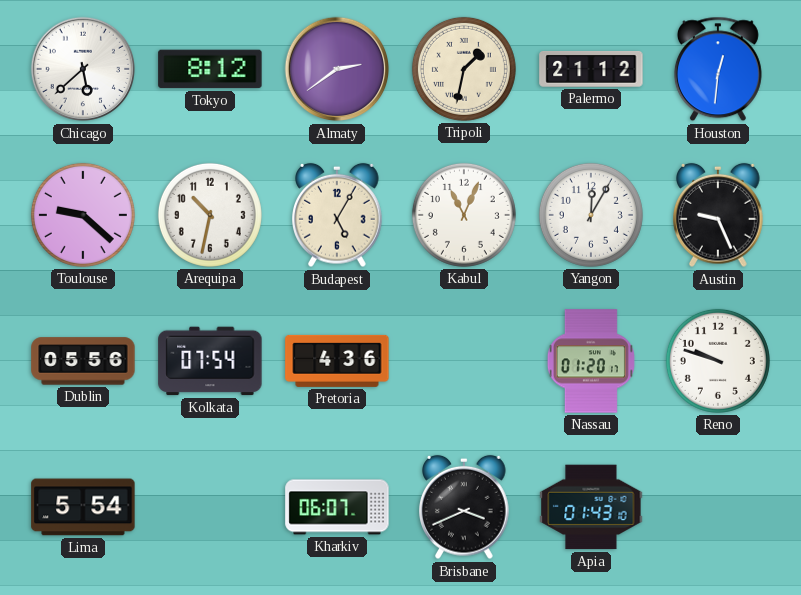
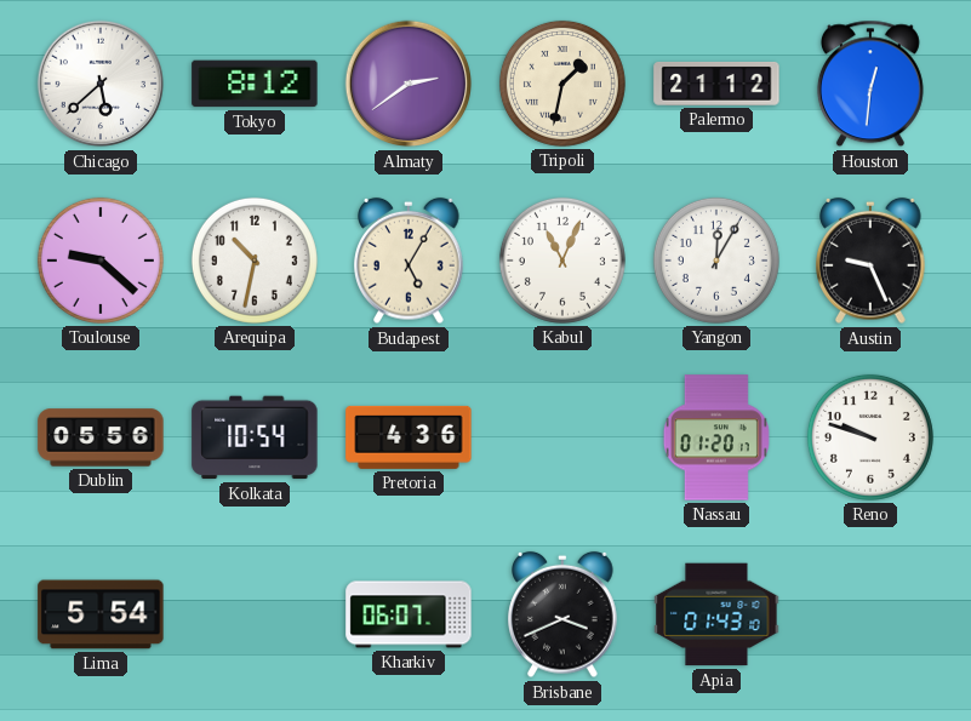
Kolkata: 07:54 -> 10:54
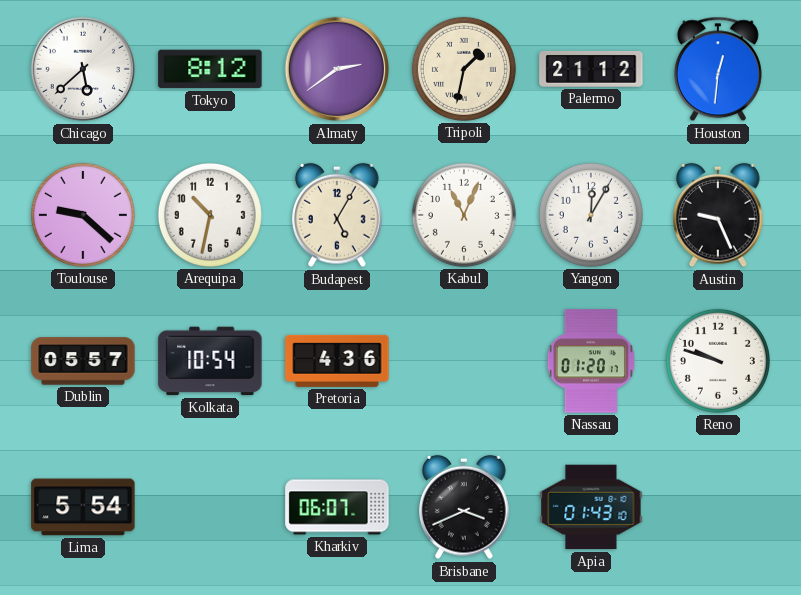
Dublin: 05:56 -> 05:57
